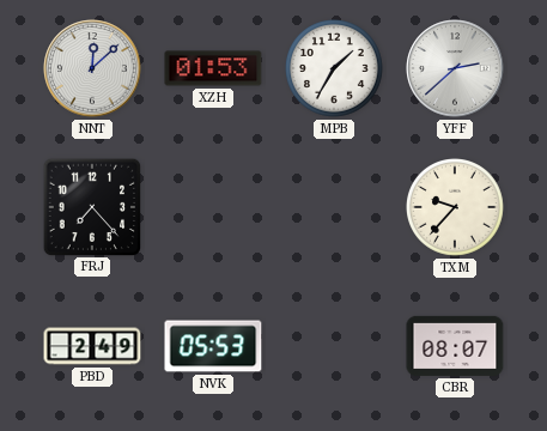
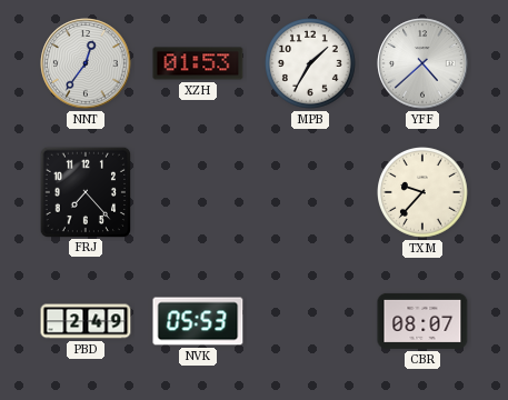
NNT: 12:08 -> 12:36
YFF: 2:38 -> 4:38
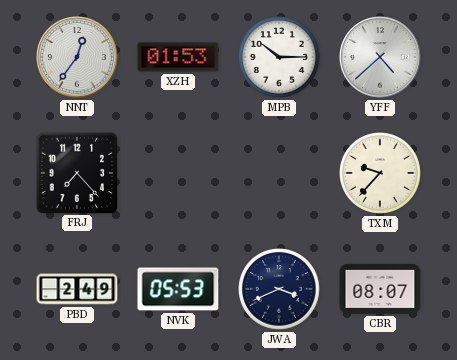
MPB: 1:35 -> 10:15
JWA: none -> 3:41
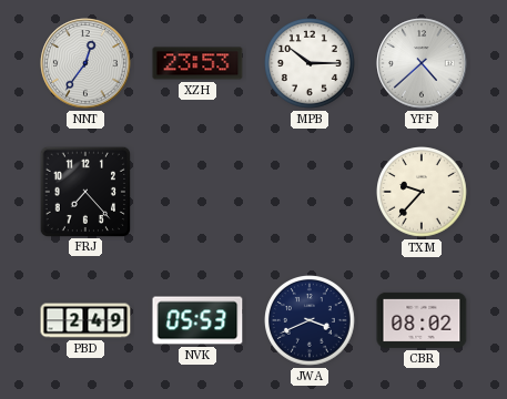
XZH: 01:53 -> 23:53
CBR: 08:07 -> 08:02
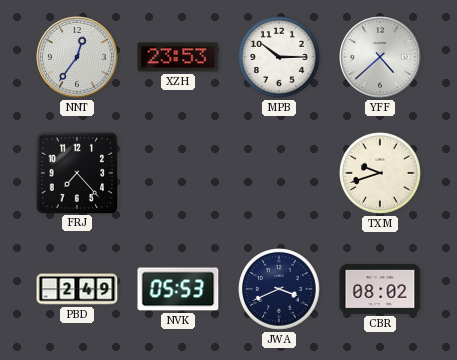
TXM: 9:37 -> 9:42
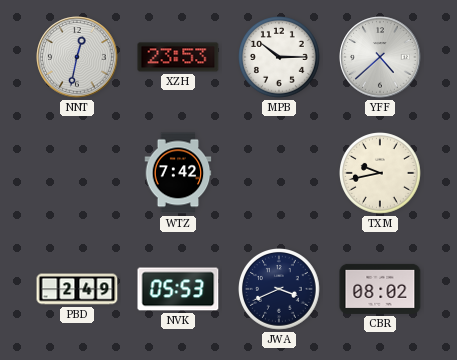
NNT: 12:36 -> 12:32
FRJ: 7:23 -> none
WTZ: none -> 7:42
TXM: 9:42 -> 9:43
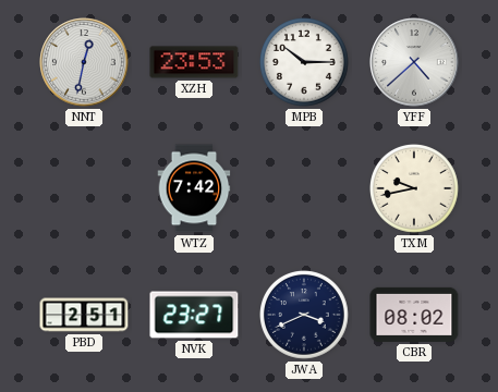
PBD: 2:49 -> 2:51
NVK: 05:53 -> 23:27
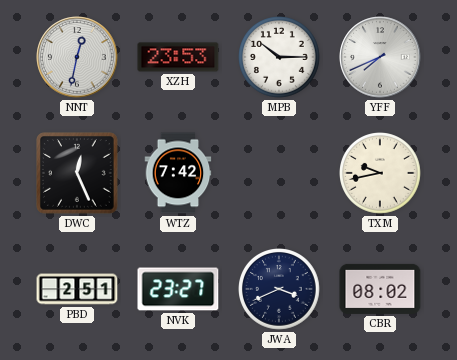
YFF: 4:38 -> 7:41
DWC: none -> 12:26
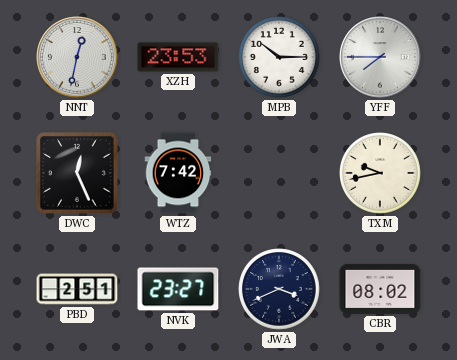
YFF: 7:41 -> 7:45
